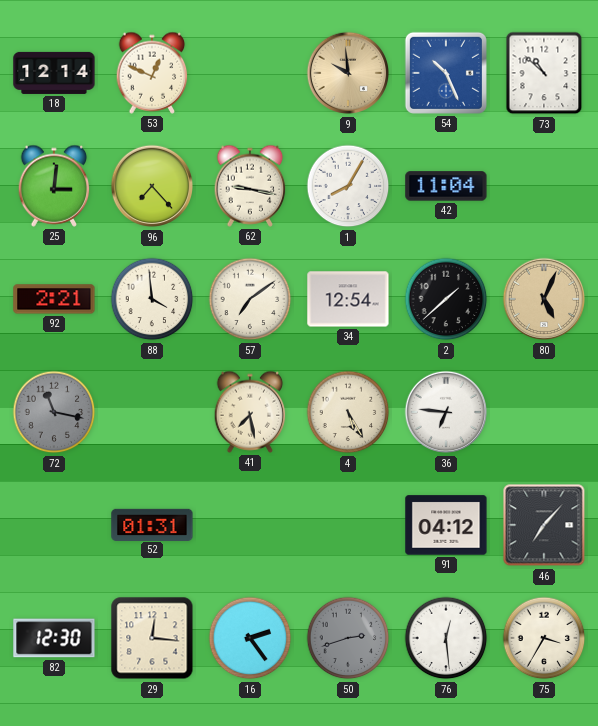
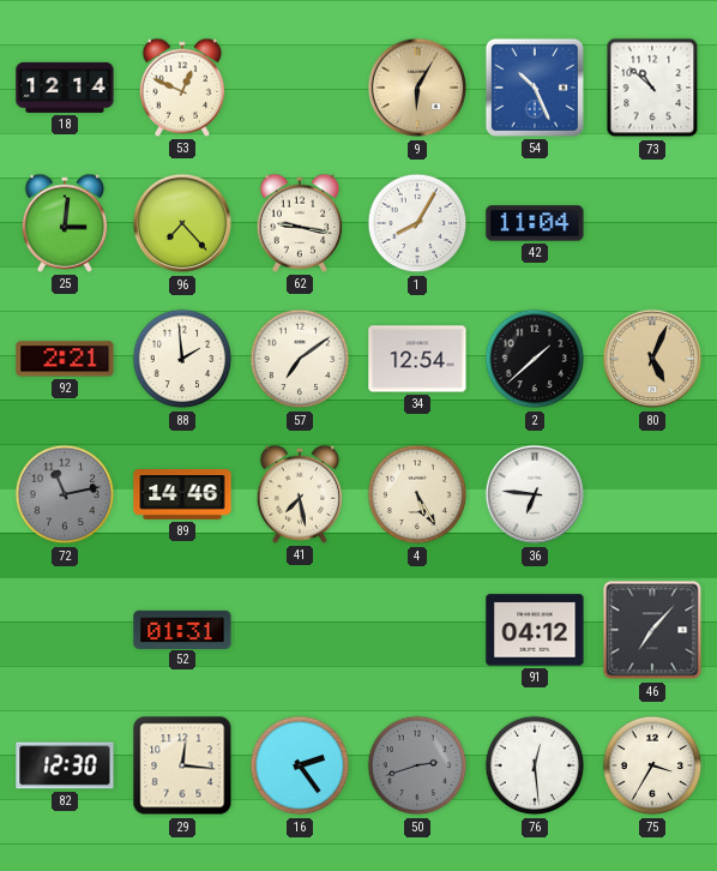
9: 9:59 -> 6:05
88: 3:59 -> 1:59
72: 11:17 -> 11:13
89: none -> 14:46
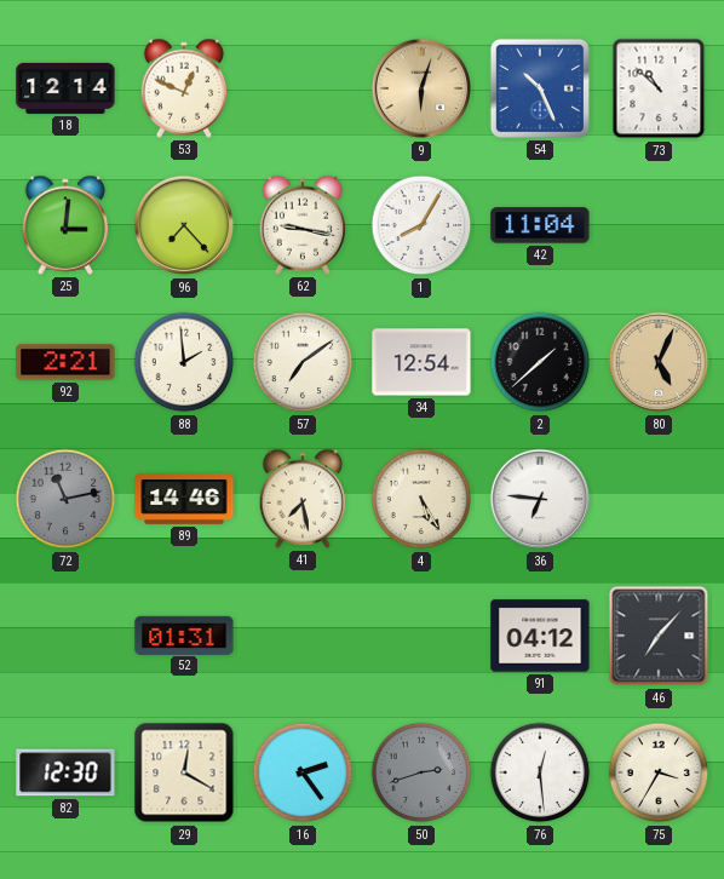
9: 6:05 -> 6:03
29: 12:16 -> 12:20
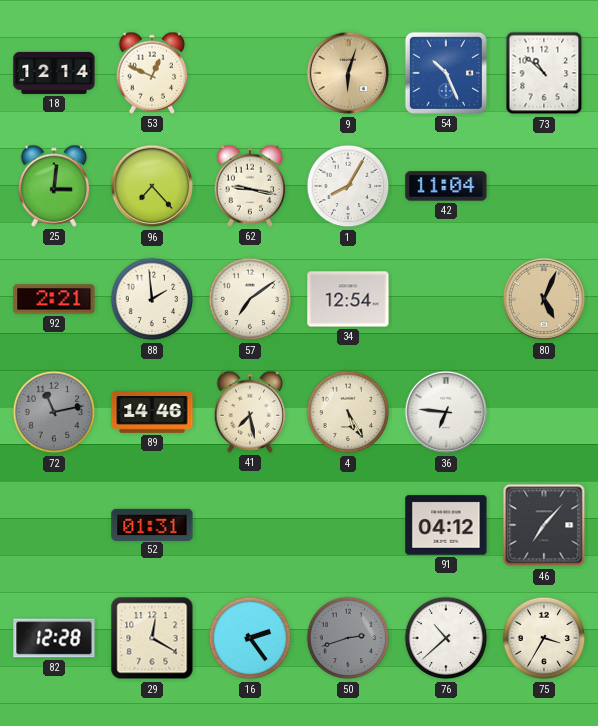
2: 1:38 -> none
82: 12:30 -> 12:28
76: 12:29 -> 10:38
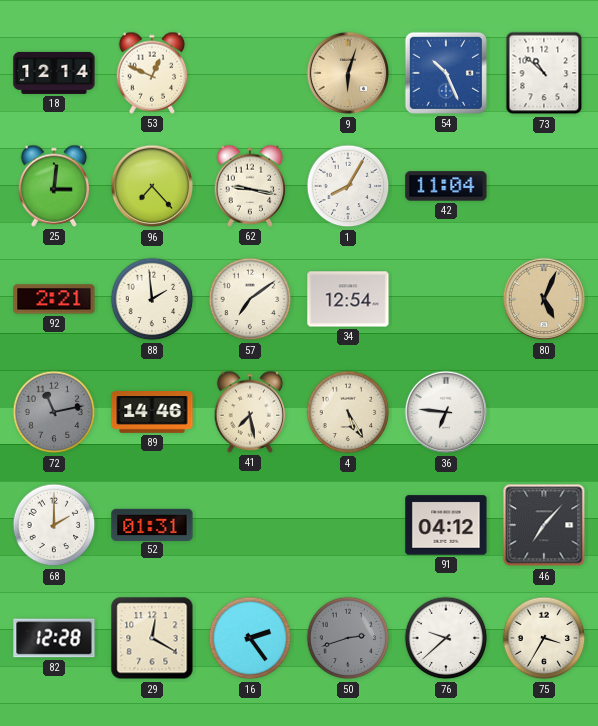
68: none -> 2:00
76: 10:38 -> 9:38
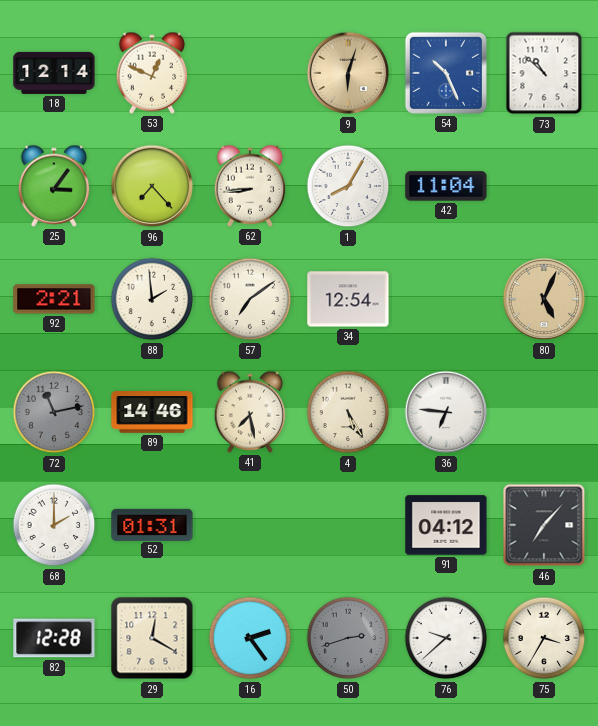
25: 3:01 -> 3:06
62: 9:17 -> 8:44
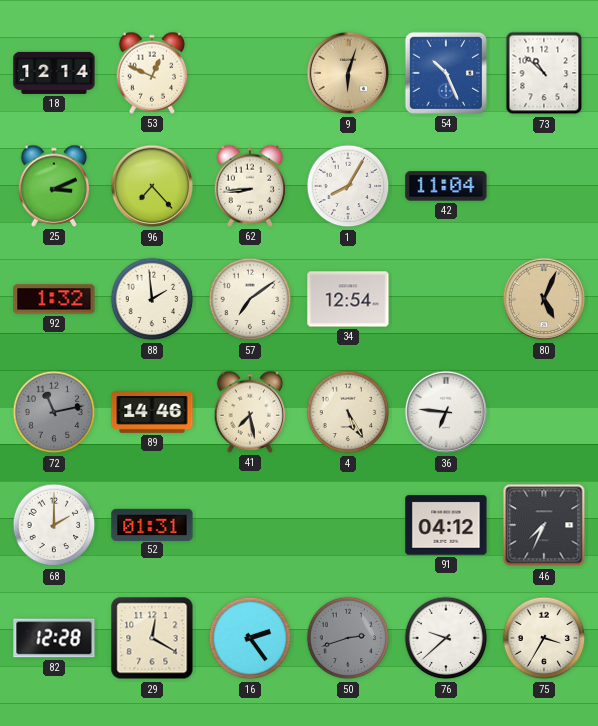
25: 3:06 -> 3:11
92: 2:21 -> 1:32
46: 7:07 -> 7:34
